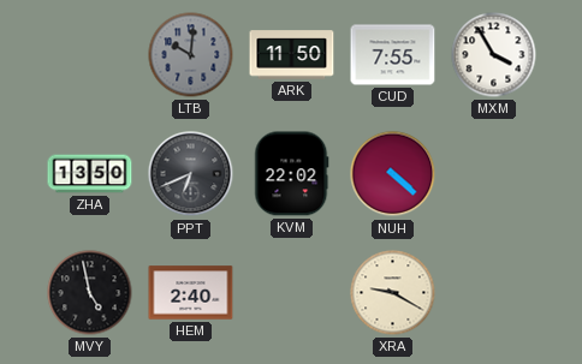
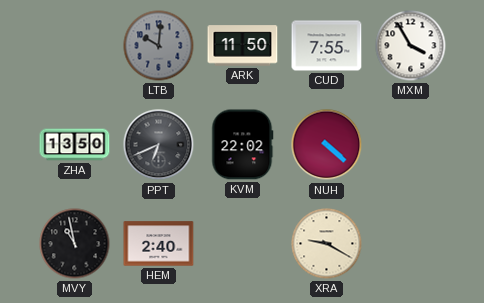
MVY: 4:58 -> 10:58
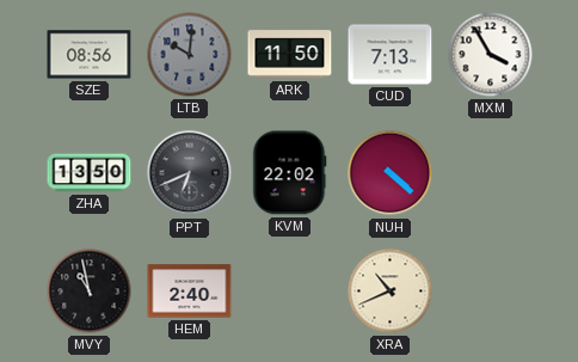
SZE: none -> 08:56
CUD: 7:55 -> 7:13
XRA: 9:20 -> 10:41
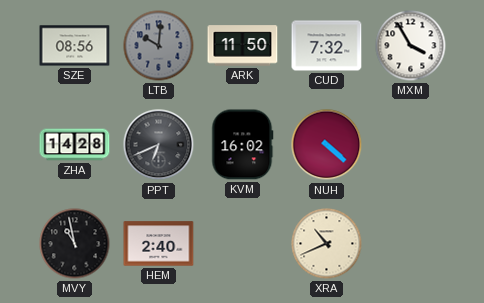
CUD: 7:13 -> 7:32
ZHA: 13:50 -> 14:28
KVM: 22:02 -> 16:02
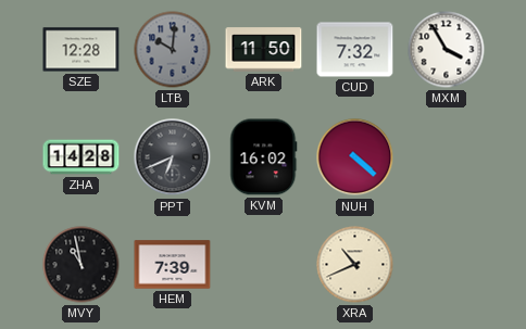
SZE: 08:56 -> 12:28
HEM: 2:40 -> 7:39
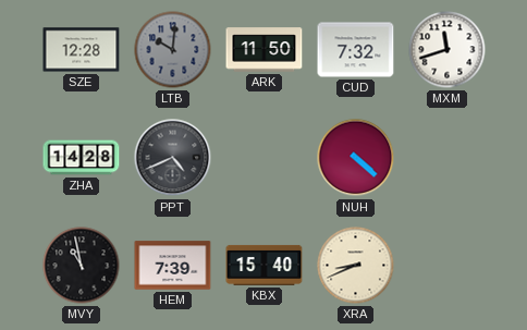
MXM: 3:55 -> 11:42
PPT: 6:41 -> 4:41
KVM: 16:02 -> none
KBX: none -> 15:40
XRA: 10:41 -> 8:41
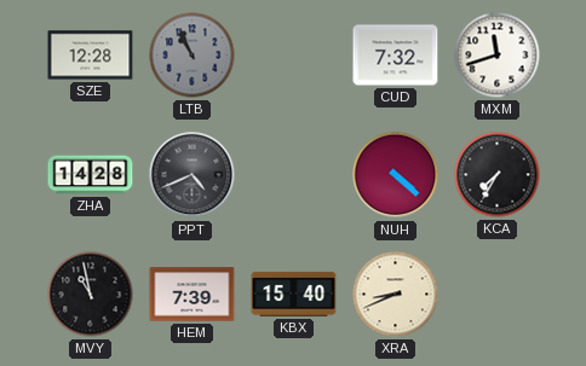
LTB: 10:01 -> 10:56
ARK: 11:50 -> none
KCA: none -> 7:35
